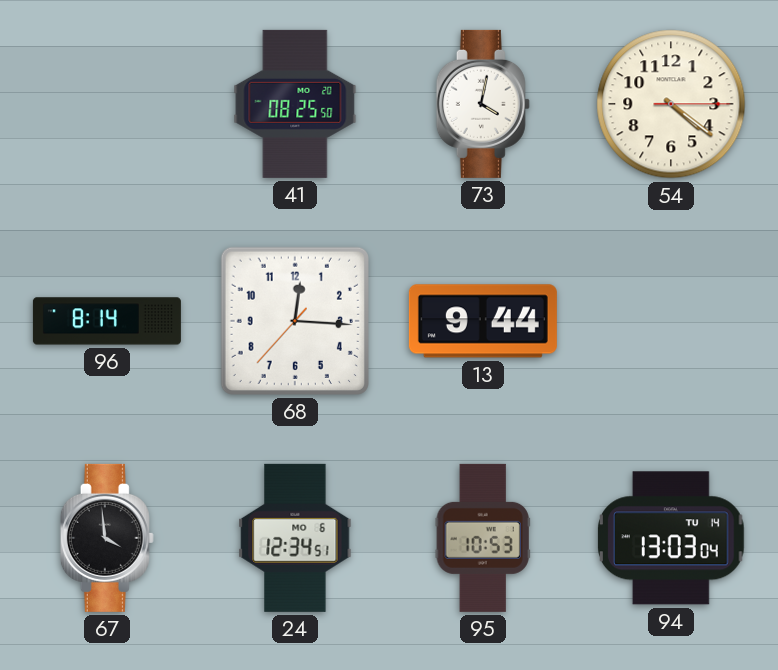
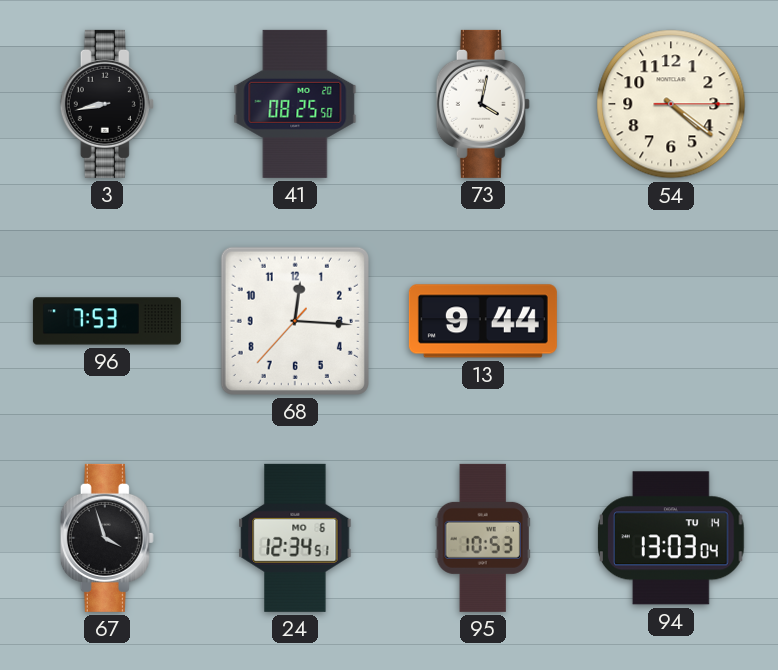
3: none -> 8:43
96: 8:14 -> 7:53
67: 3:59 -> 3:57
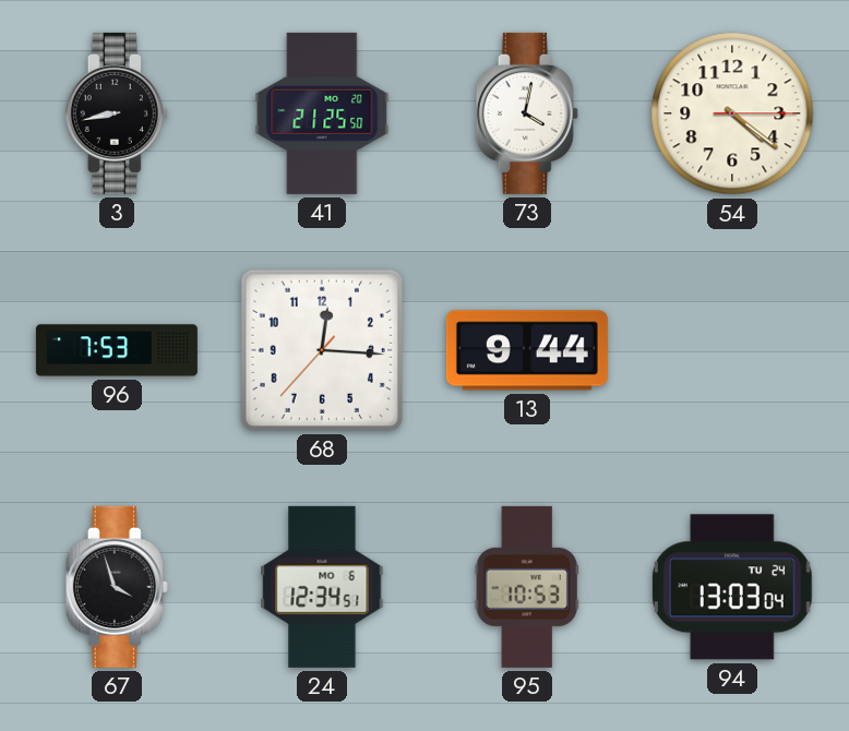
41: 08:25 -> 21:25
94 date: TU 14 -> TU 24
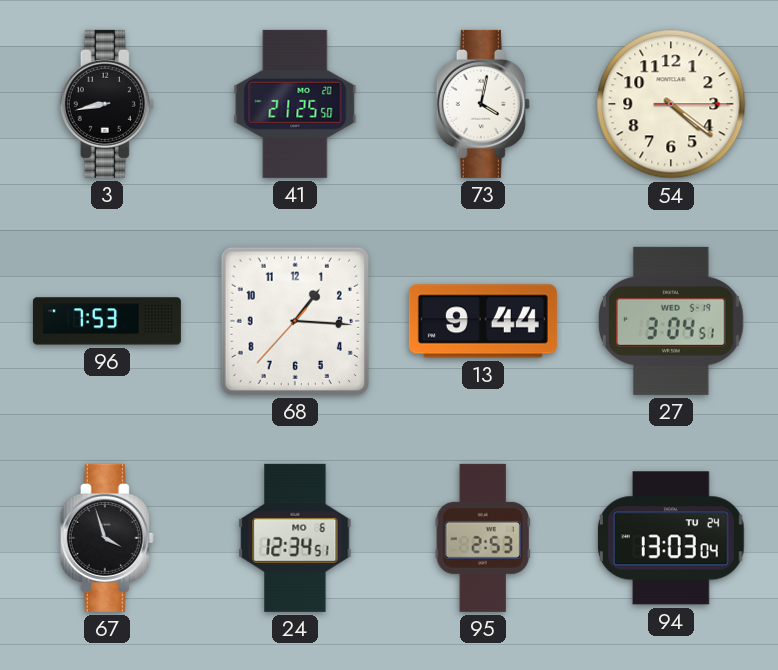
68: 12:15 -> 1:15
27: none -> 3:04
95: 10:53 -> 2:53
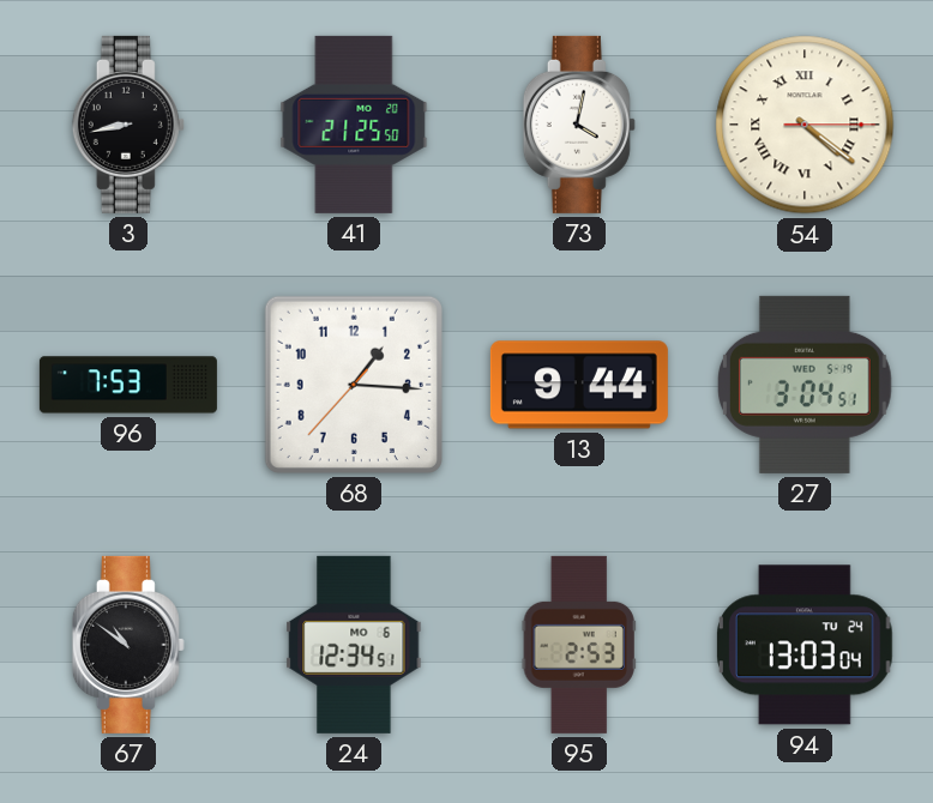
54 numerals: Arabic -> Roman
67: 3:57 -> 10:51
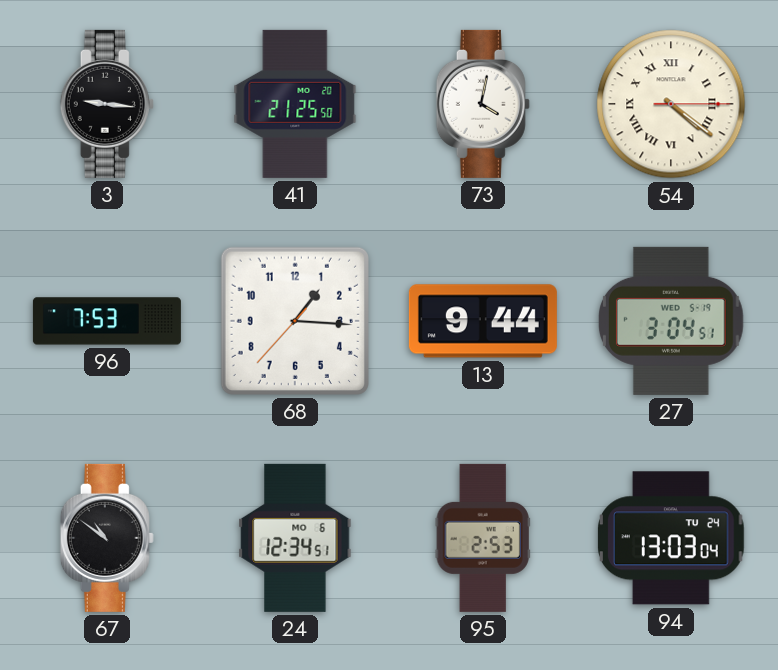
3: 8:43 -> 9:16
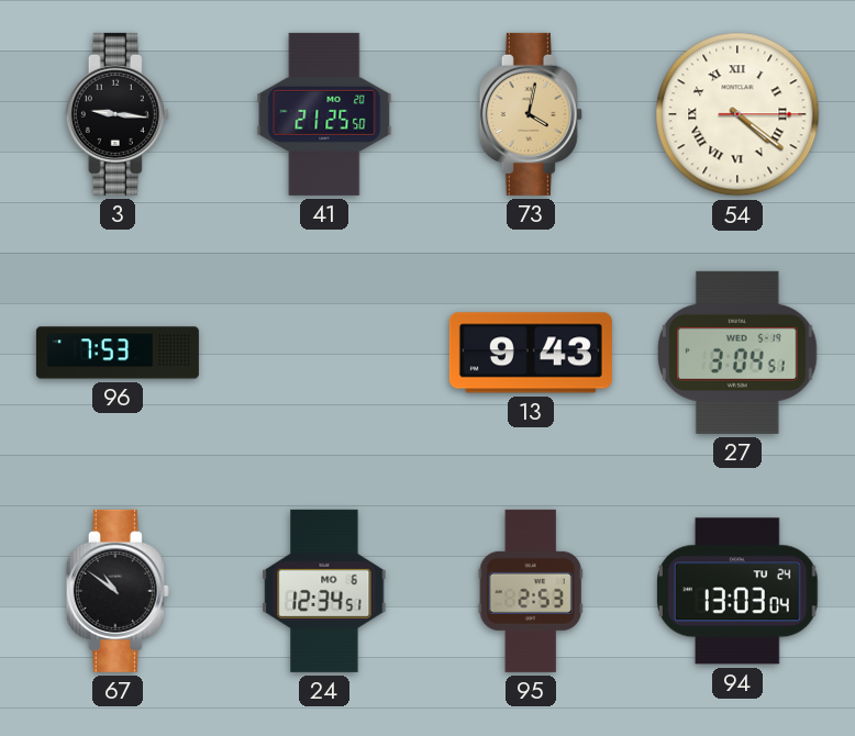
73 dial: white -> champagne
68: 1:15 -> none
13: 9:44 -> 9:43
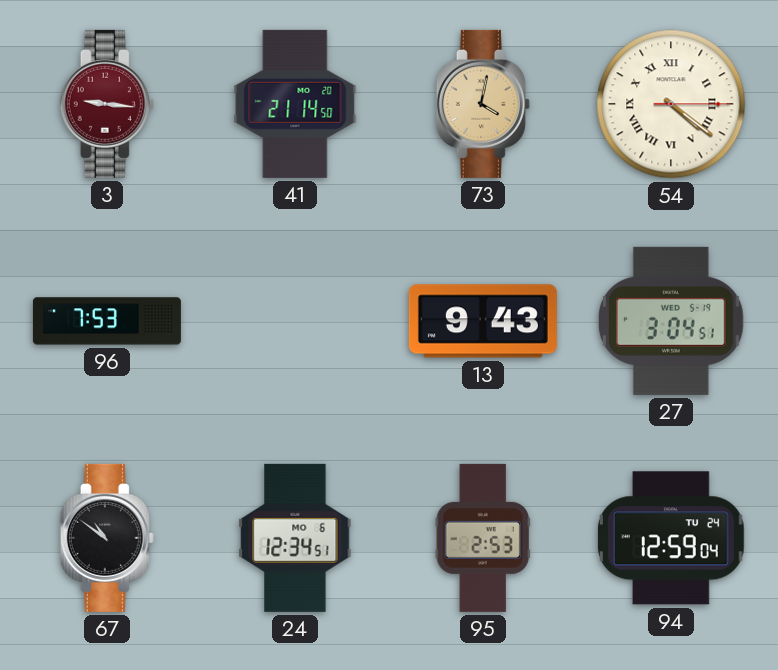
3 dial: black -> burgundy
41: 21:25 -> 21:14
94: 13:03 -> 12:59
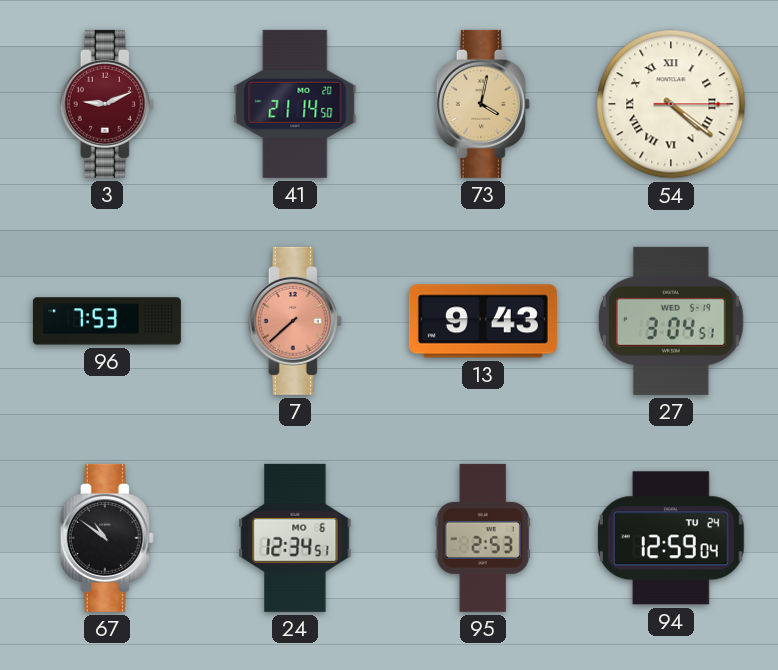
3: 9:16 -> 9:11
7: none -> 7:38
